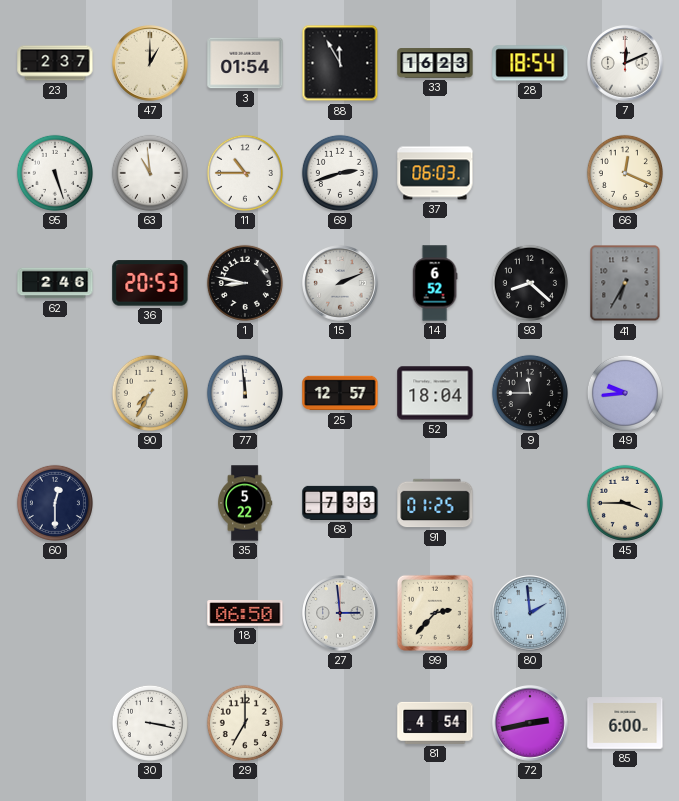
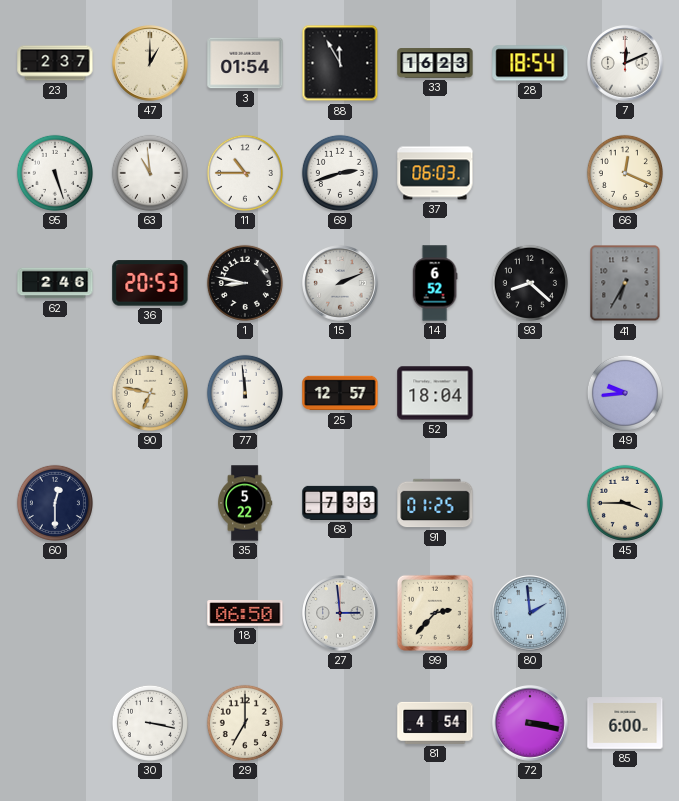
90: 7:35 -> 6:47
9: 11:45 -> none
72: 2:43 -> 3:17
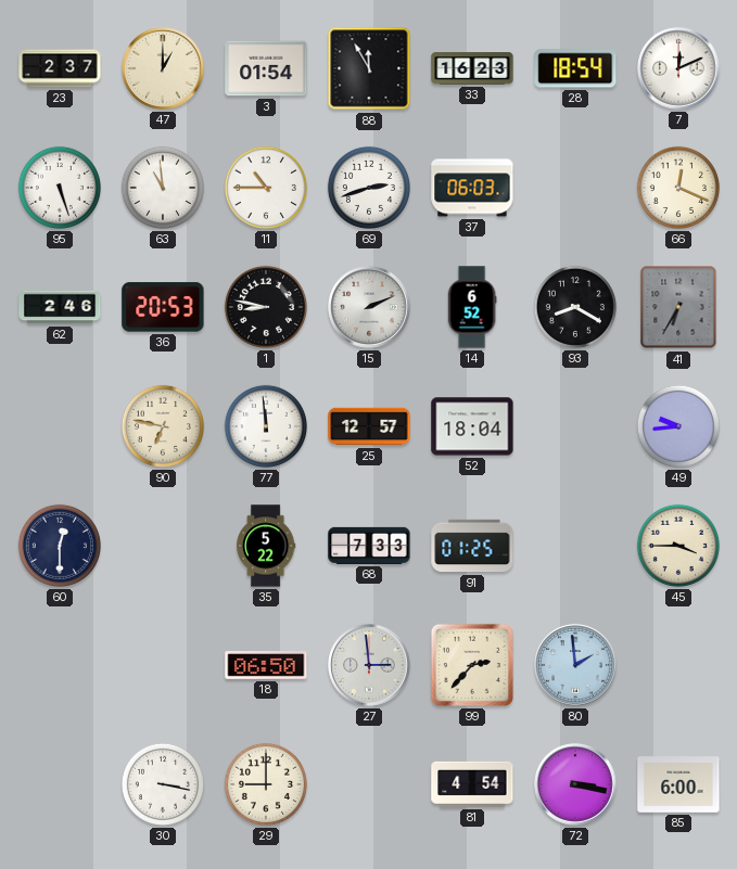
93: 8:22 -> 8:20
29: 7:00 -> 9:00
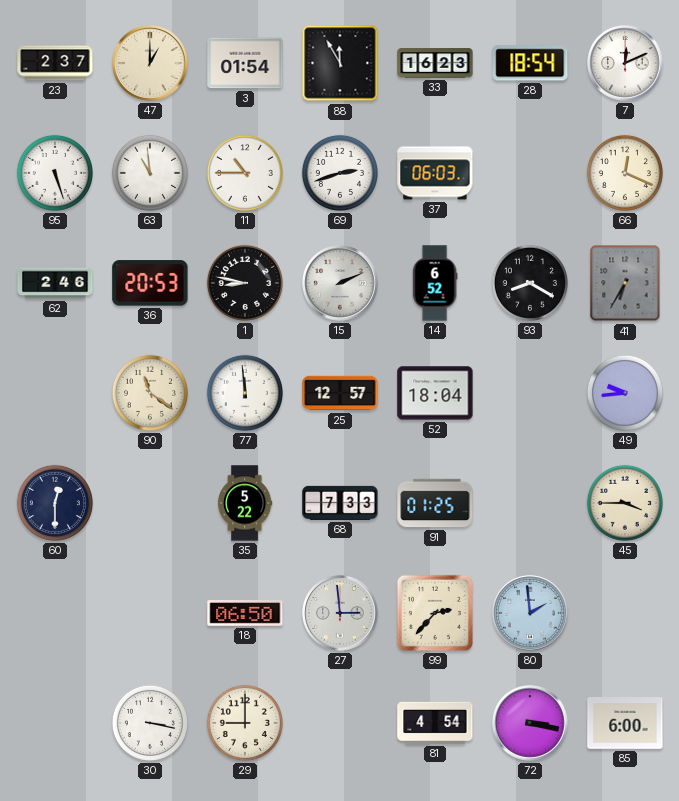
90: 6:47 -> 11:21
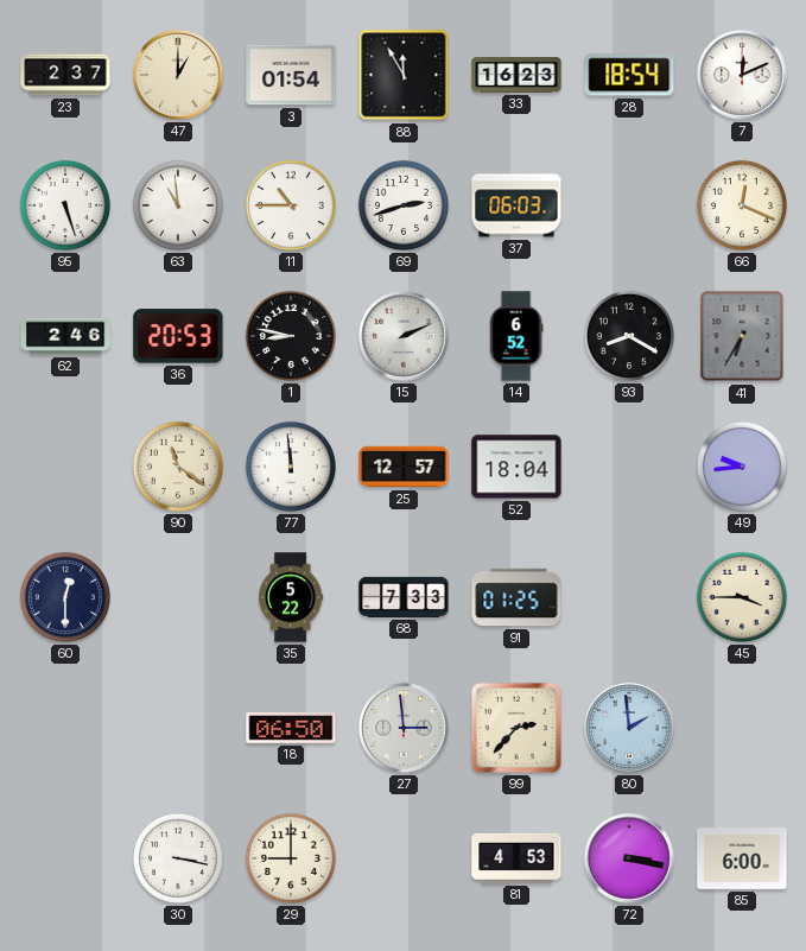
81: 4:54 -> 4:53
